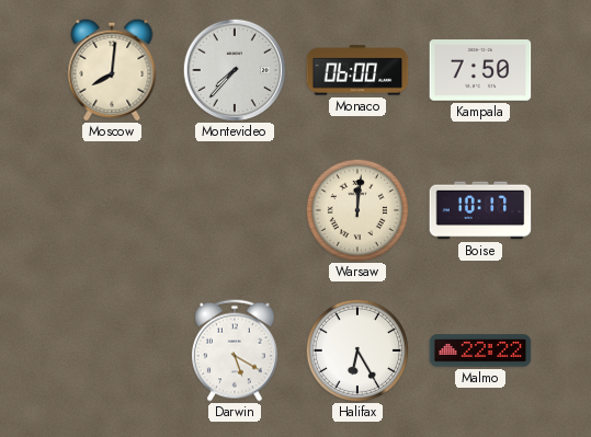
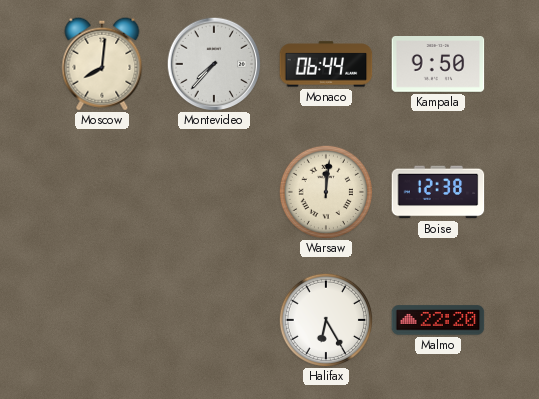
Monaco: 06:00 -> 06:44
Kampala: 7:50 -> 9:50
Boise: 10:17 -> 12:38
Darwin: 5:20 -> none
Malmo: 22:22 -> 22:20
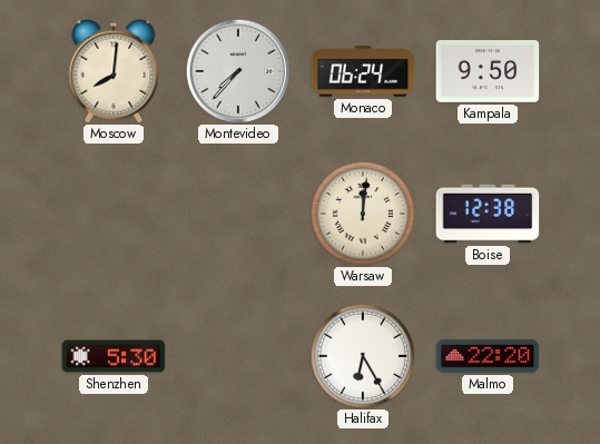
Monaco: 06:44 -> 06:24
Shenzhen: none -> 5:30
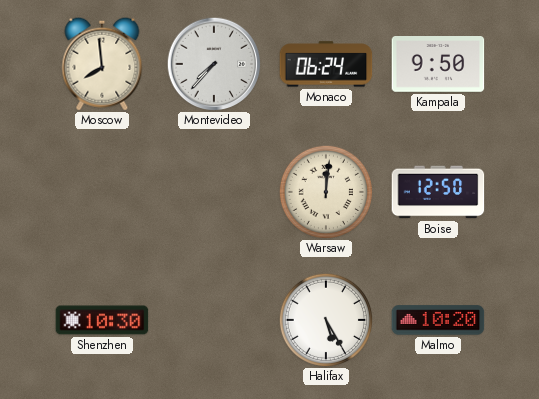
Moscow: 8:01 -> 7:59
Boise: 12:38 -> 12:50
Shenzhen: 5:30 -> 10:30
Halifax: 6:25 -> 5:25
Malmo: 22:20 -> 10:20
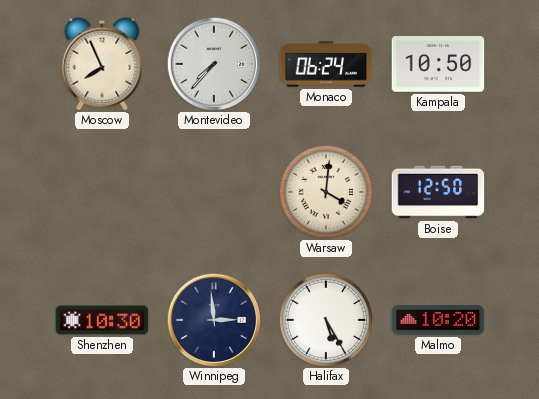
Moscow: 7:59 -> 7:56
Kampala: 9:50 -> 10:50
Warsaw: 12:01 -> 4:01
Winnipeg: none -> 2:59
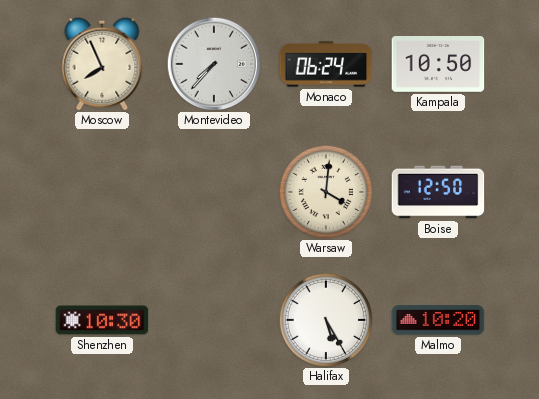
Winnipeg: 2:59 -> none
